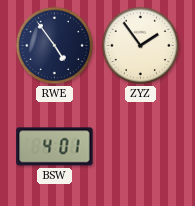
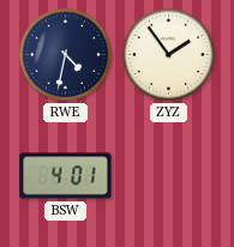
RWE: 4:54 -> 4:32
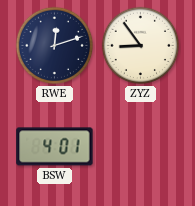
RWE: 4:32 -> 12:12
ZYZ: 1:54 -> 8:54
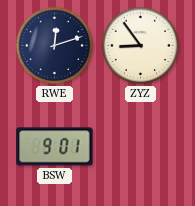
BSW: 4:01 -> 9:01
